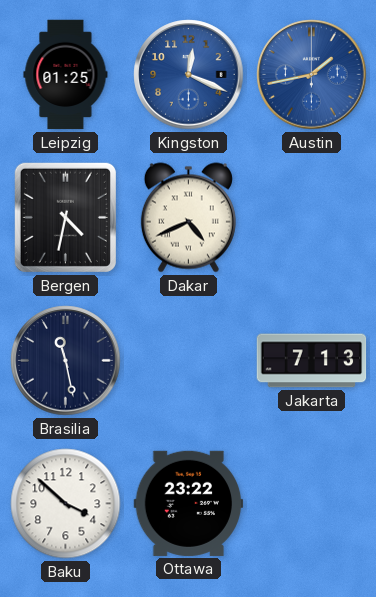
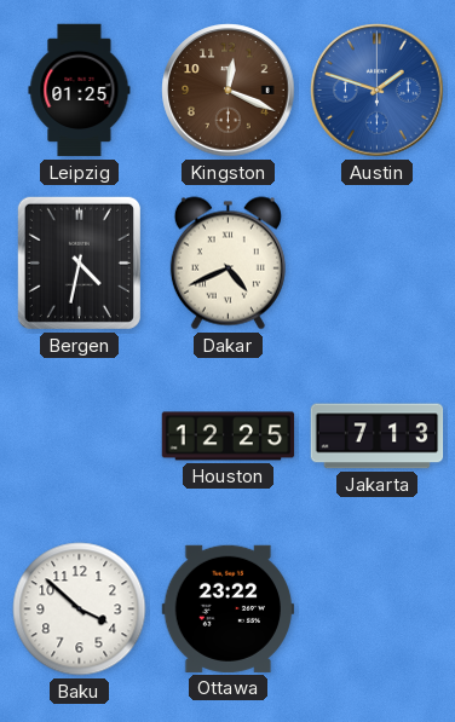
Kingston dial: blue -> brown
Austin: 1:43 -> 1:48
Brasilia: 11:28 -> none
Houston: none -> 12:25
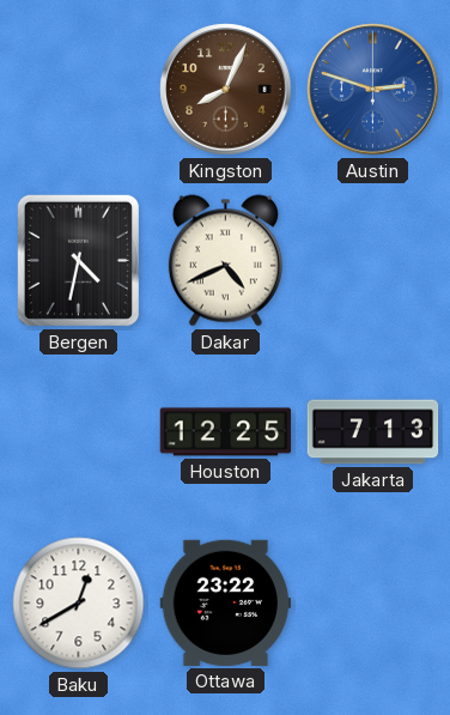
Leipzig: 01:25 -> none
Kingston: 12:19 -> 8:04
Austin: 1:48 -> 2:48
Baku: 3:52 -> 12:40
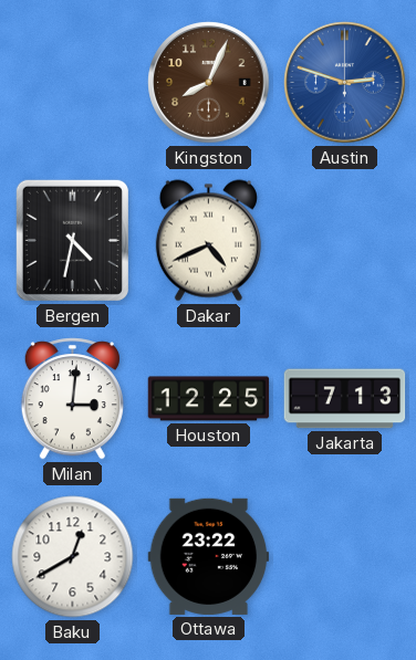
Milan: none -> 3:01
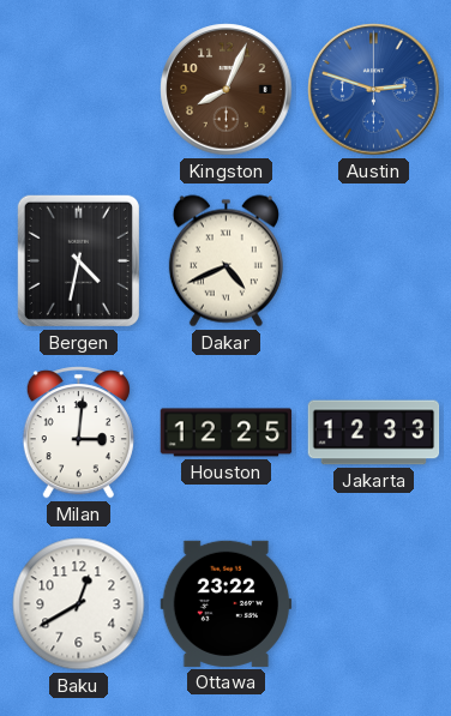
Jakarta: 7:13 -> 12:33
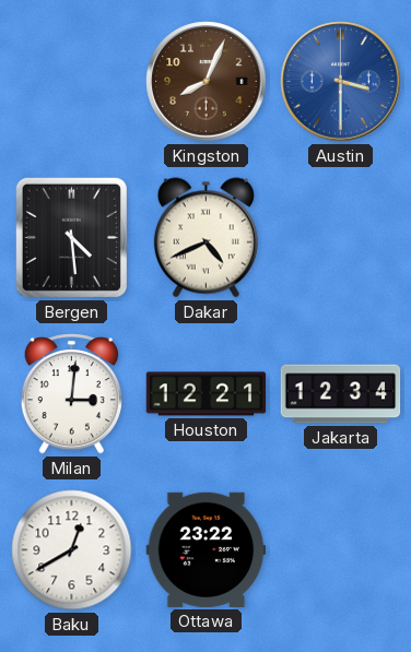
Austin: 2:48 -> 3:30
Bergen: 4:32 -> 4:29
Houston: 12:25 -> 12:21
Jakarta: 12:33 -> 12:34
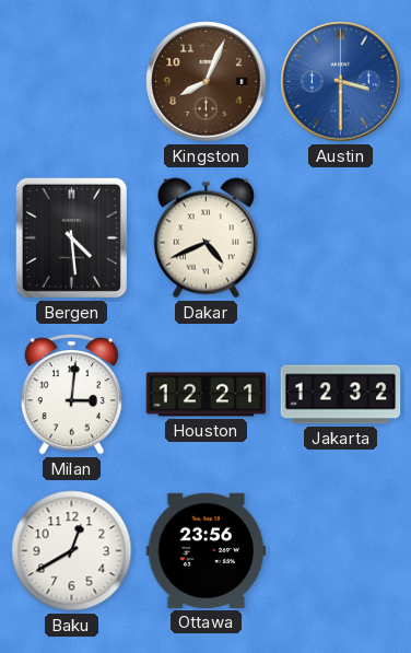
Jakarta: 12:34 -> 12:32
Ottawa: 23:22 -> 23:56
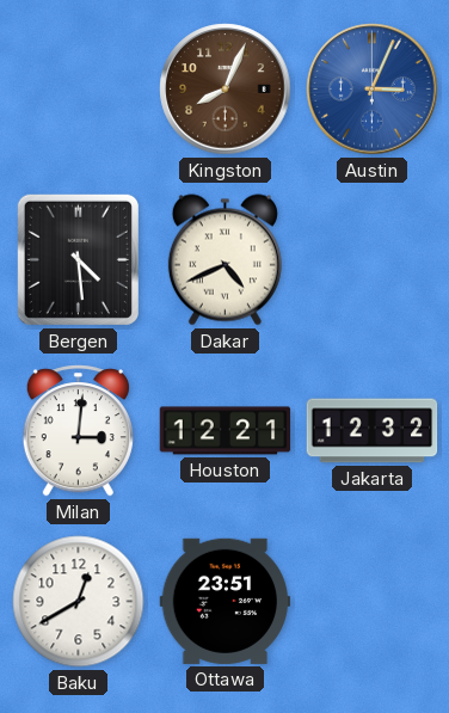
Austin: 3:30 -> 3:04
Ottawa: 23:56 -> 23:51
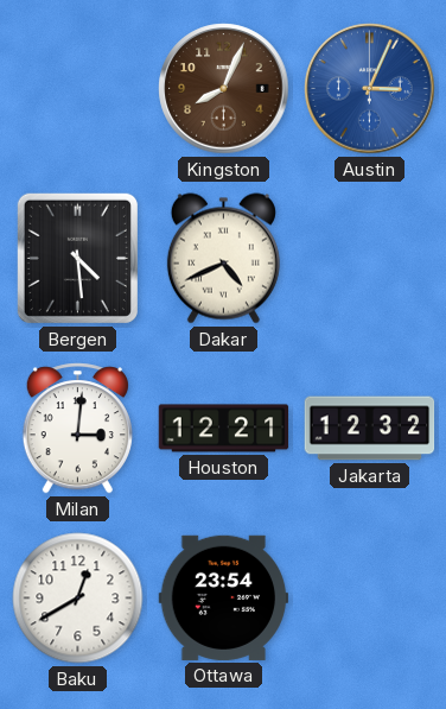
Ottawa: 23:51 -> 23:54
